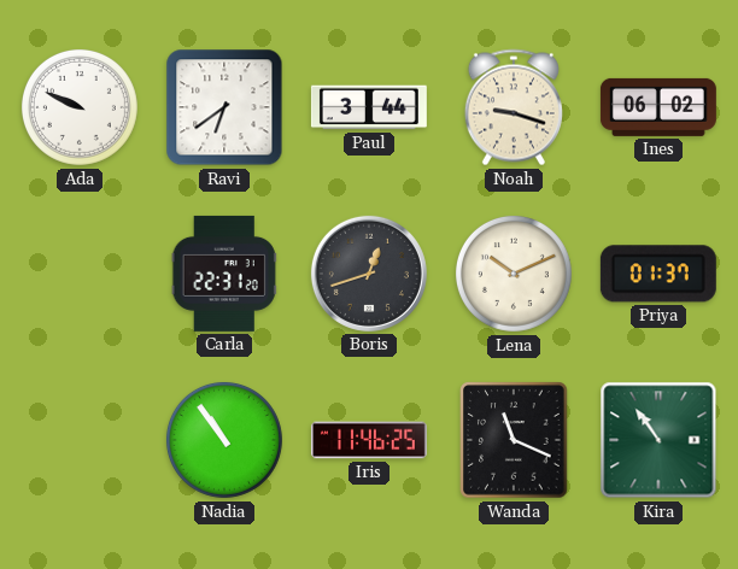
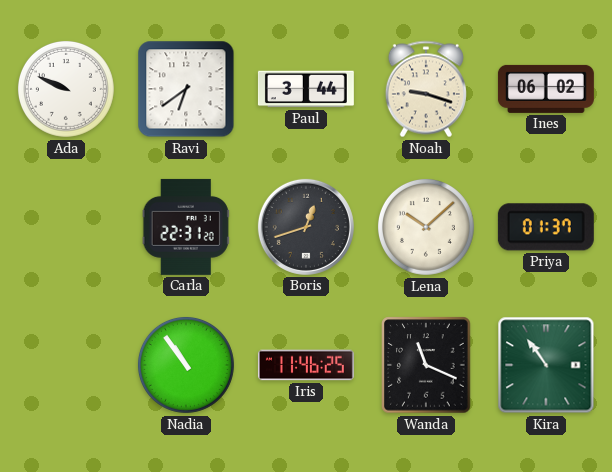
Lena: 10:11 -> 10:08
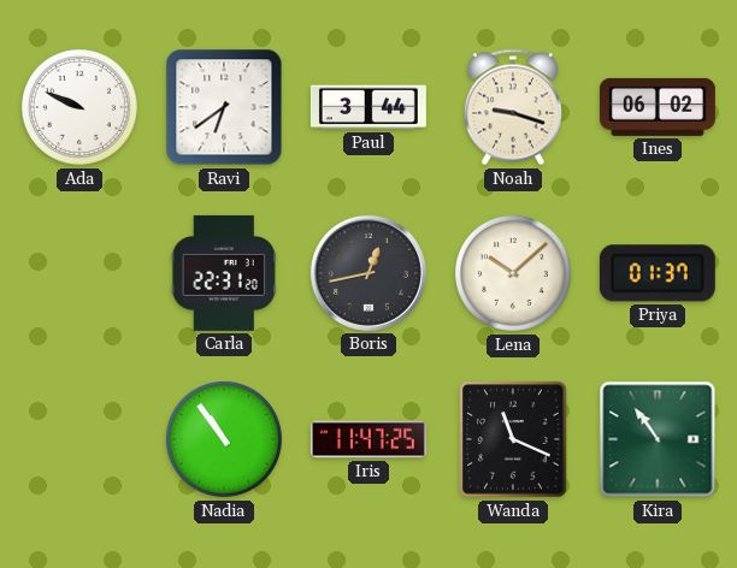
Boris: 12:42 -> 12:43
Iris: 11:46 -> 11:47
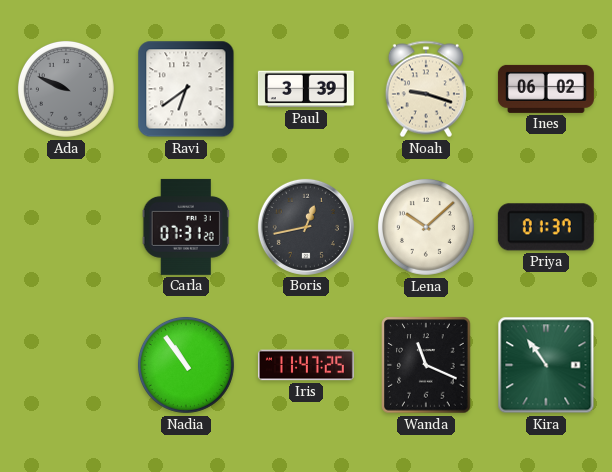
Ada dial: white -> grey
Paul: 3:44 -> 3:39
Carla: 22:31 -> 07:31
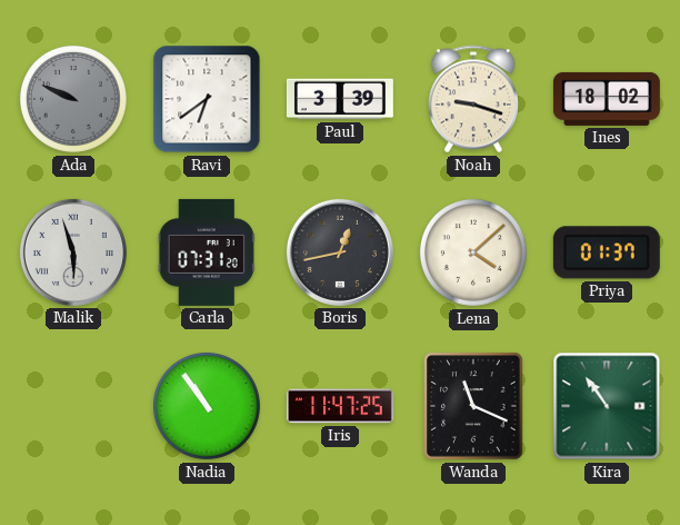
Ines: 06:02 -> 18:02
Malik: none -> 5:57
Lena: 10:08 -> 4:08
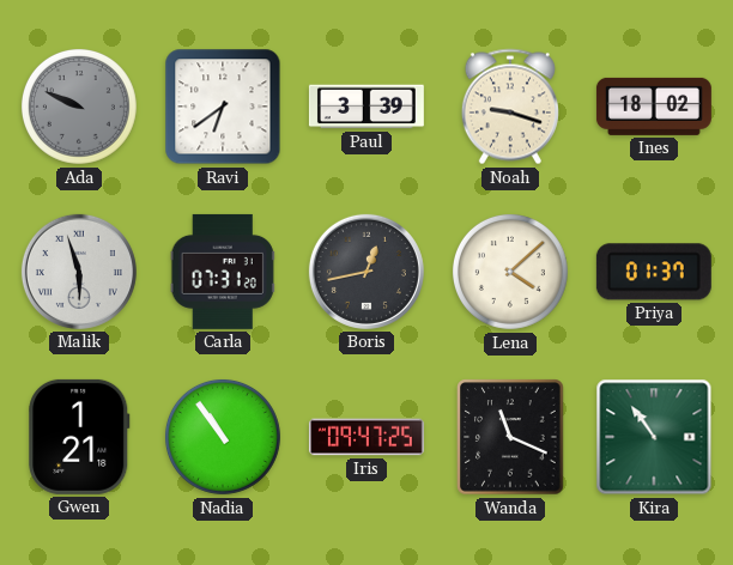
Gwen: none -> 1:21
Iris: 11:47 -> 09:47
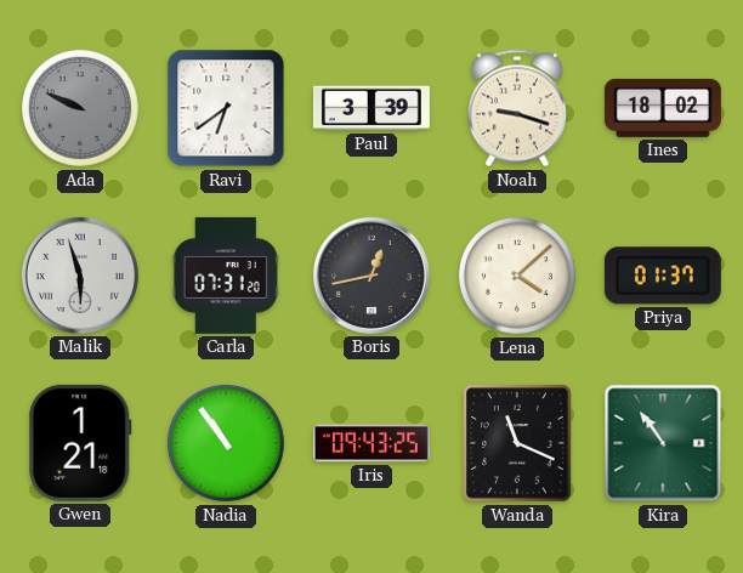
Iris: 09:47 -> 09:43
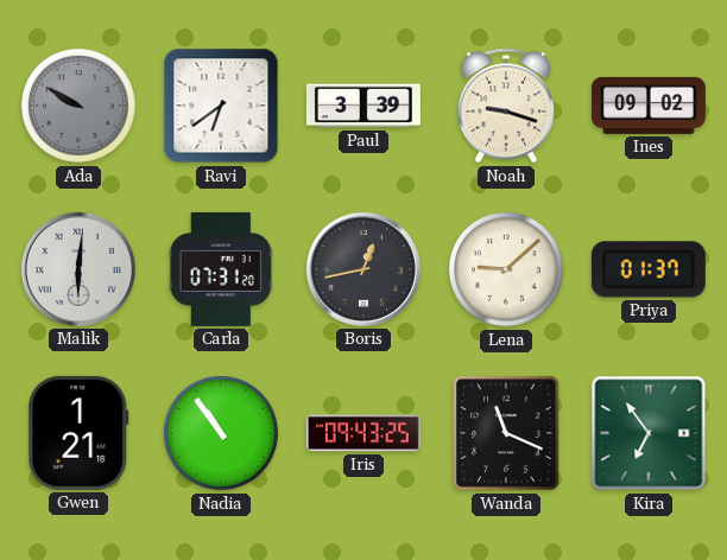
Ada: 9:49 -> 9:50
Ines: 18:02 -> 09:02
Malik: 5:57 -> 6:01
Lena: 4:08 -> 9:08
Kira: 10:54 -> 6:54
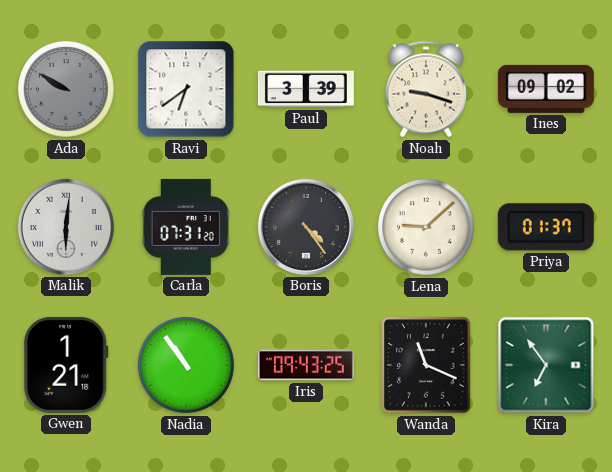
Boris: 12:43 -> 4:24
